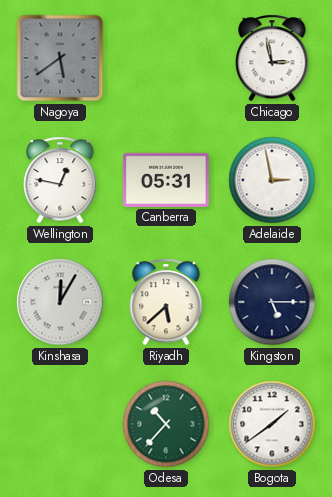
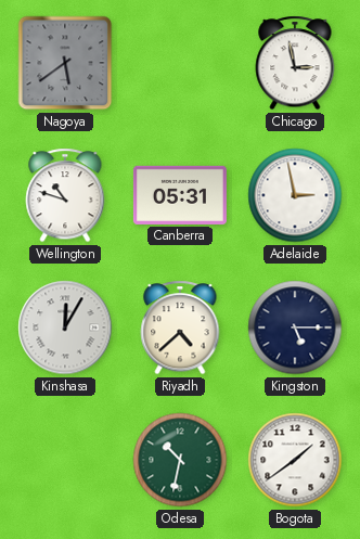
Wellington: 12:47 -> 10:48
Riyadh: 5:38 -> 4:38
Odesa: 10:37 -> 10:32
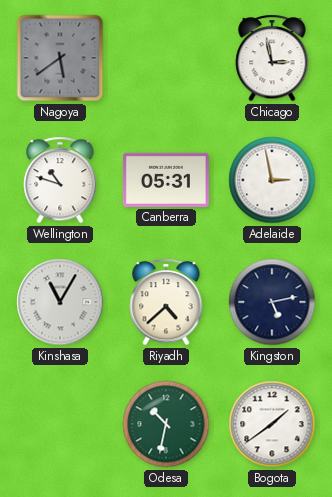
Kinshasa: 12:05 -> 11:05
Kingston: 5:15 -> 5:13
